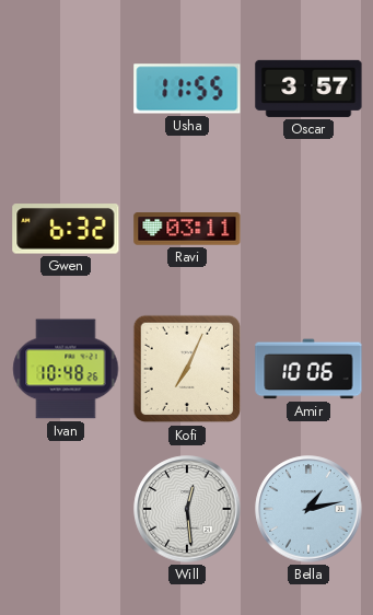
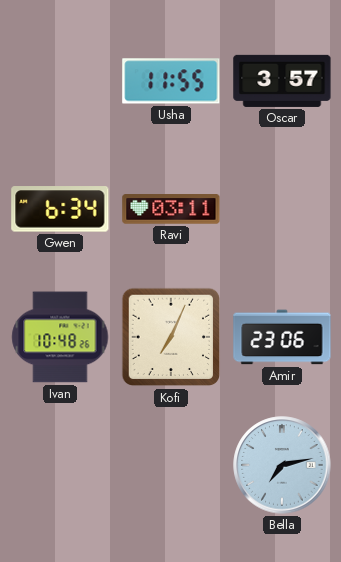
Gwen: 6:32 -> 6:34
Amir: 10:06 -> 23:06
Will: 12:29 -> none
Bella: 1:13 -> 7:13
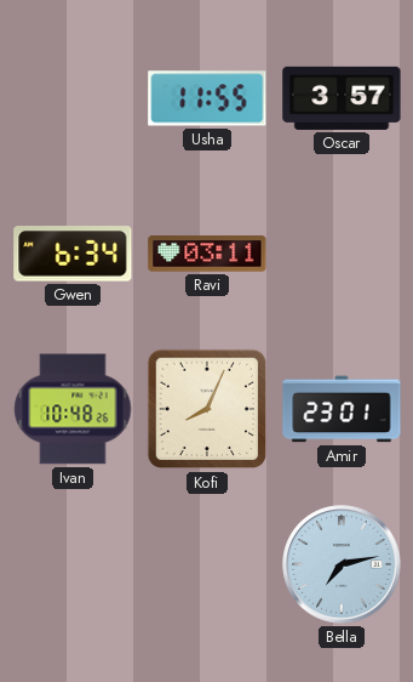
Kofi: 7:04 -> 8:04
Amir: 23:06 -> 23:01
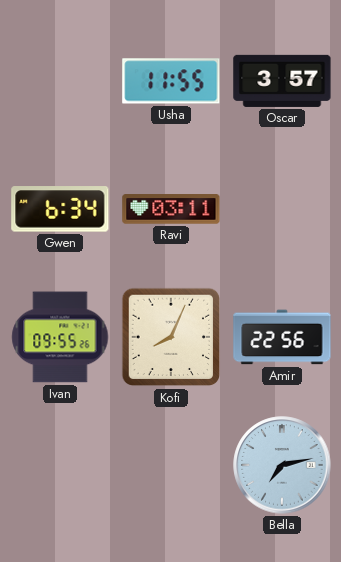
Ivan: 10:48 -> 09:55
Amir: 23:01 -> 22:56
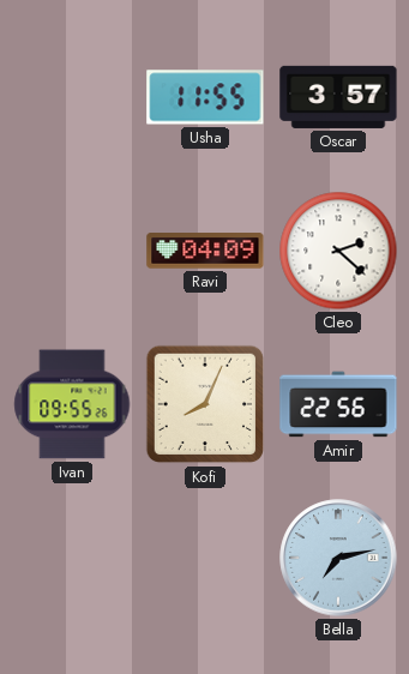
Gwen: 6:34 -> none
Ravi: 03:11 -> 04:09
Cleo: none -> 2:22
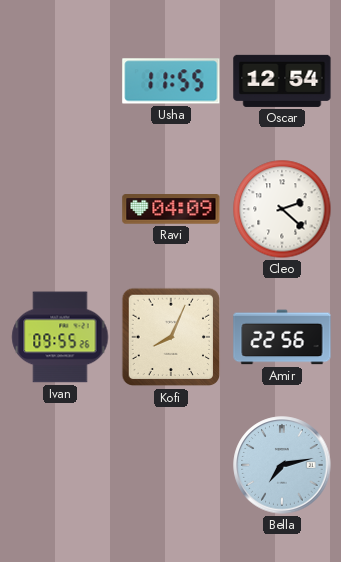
Oscar: 3:57 -> 12:54
